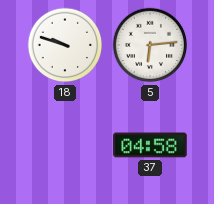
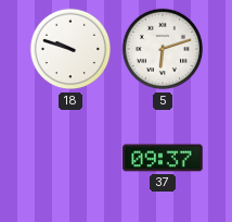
5: 6:14 -> 6:12
37: 04:58 -> 09:37
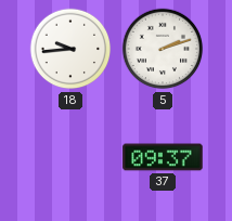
18: 9:48 -> 9:44
5: 6:12 -> 2:12
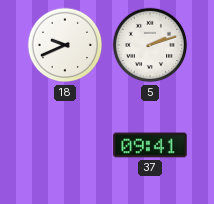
18: 9:44 -> 9:41
37: 09:37 -> 09:41
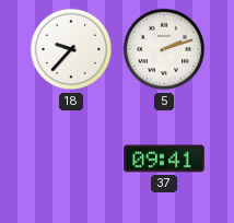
18: 9:41 -> 9:37
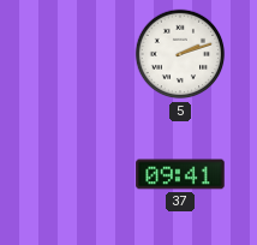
18: 9:37 -> none
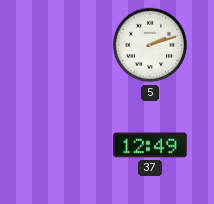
37: 09:41 -> 12:49
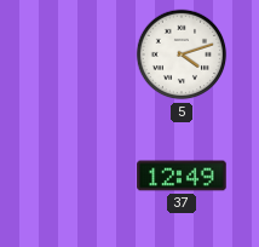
5: 2:12 -> 4:12
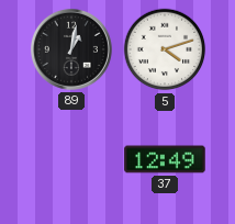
89: none -> 1:02
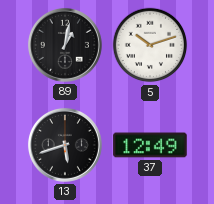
5: 4:12 -> 10:12
13: none -> 5:42
